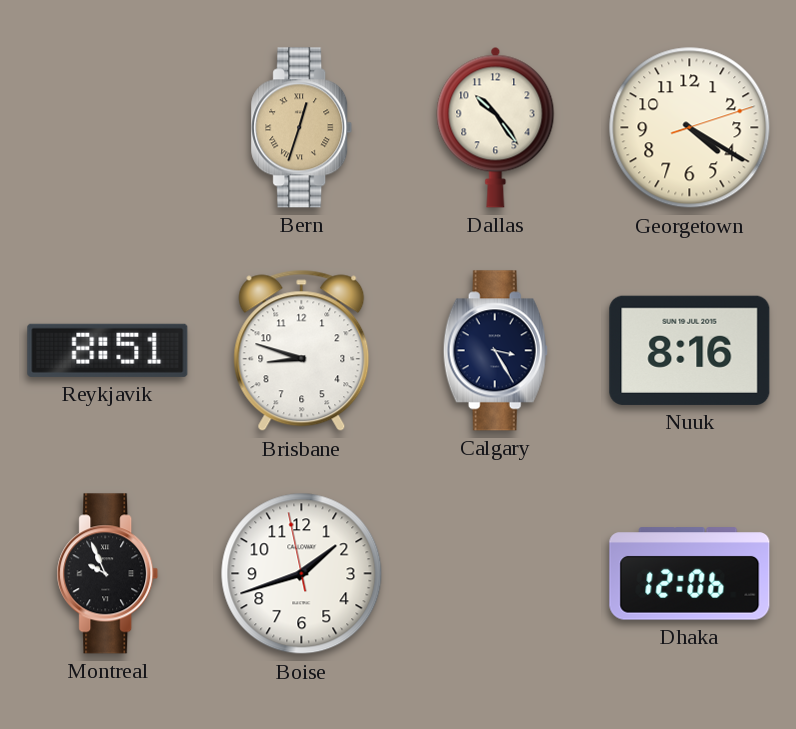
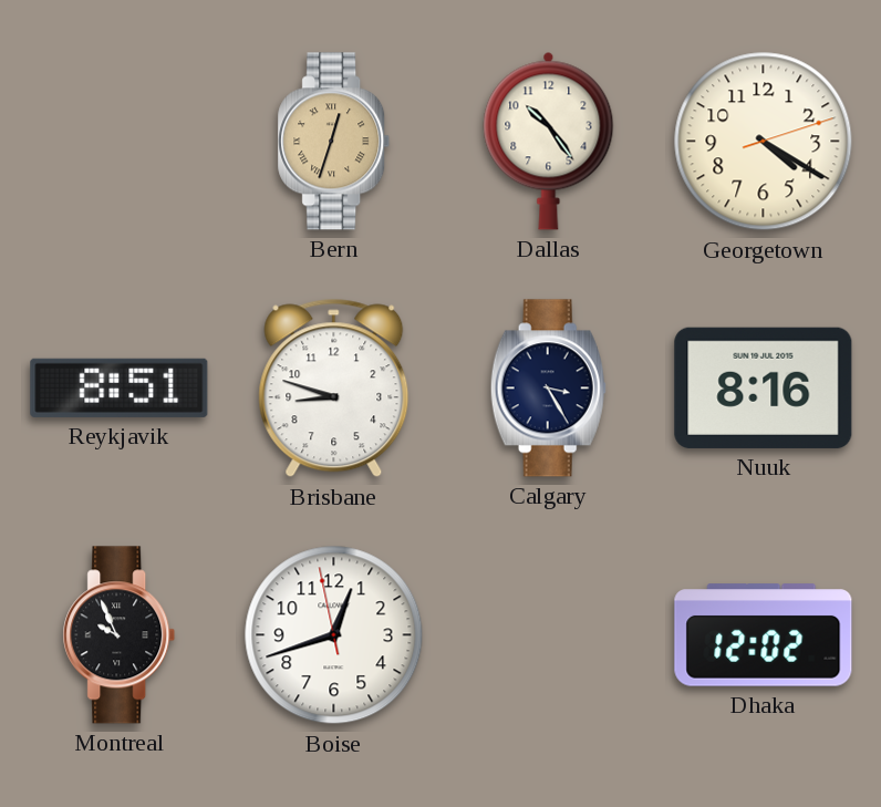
Boise: 1:41 -> 12:41
Dhaka: 12:06 -> 12:02
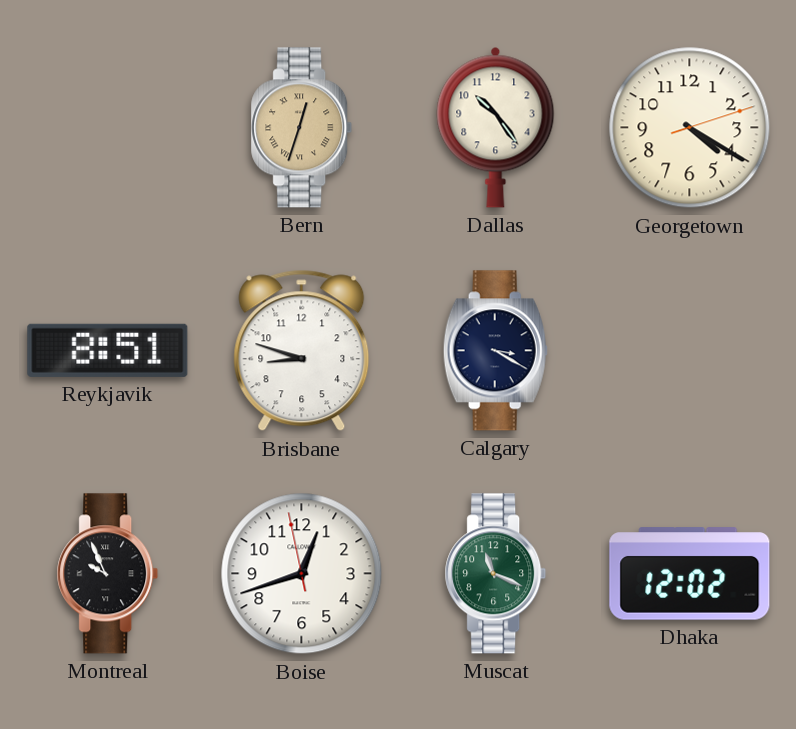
Calgary: 3:25 -> 3:20
Nuuk: 8:16 -> none
Muscat: none -> 11:19
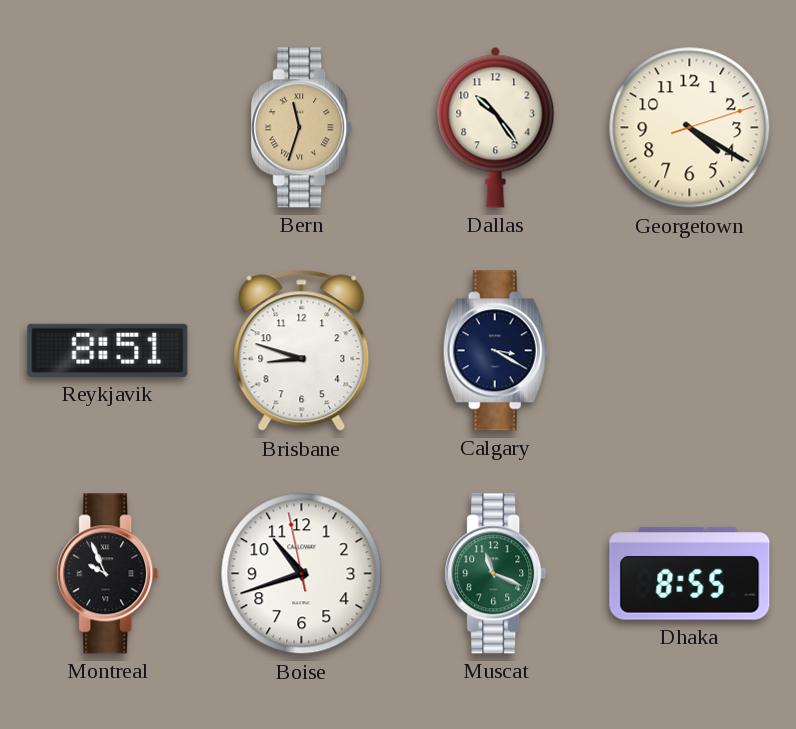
Bern: 12:33 -> 11:33
Boise: 12:41 -> 10:41
Dhaka: 12:02 -> 8:55
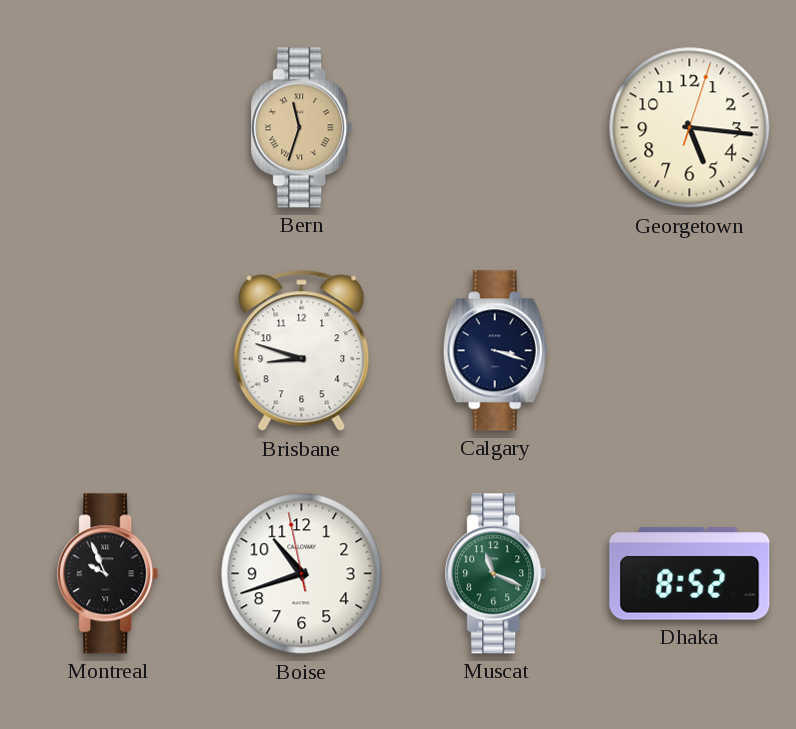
Dallas: 10:24 -> none
Georgetown: 4:20 -> 5:16
Reykjavik: 8:51 -> none
Calgary: 3:20 -> 3:18
Dhaka: 8:55 -> 8:52
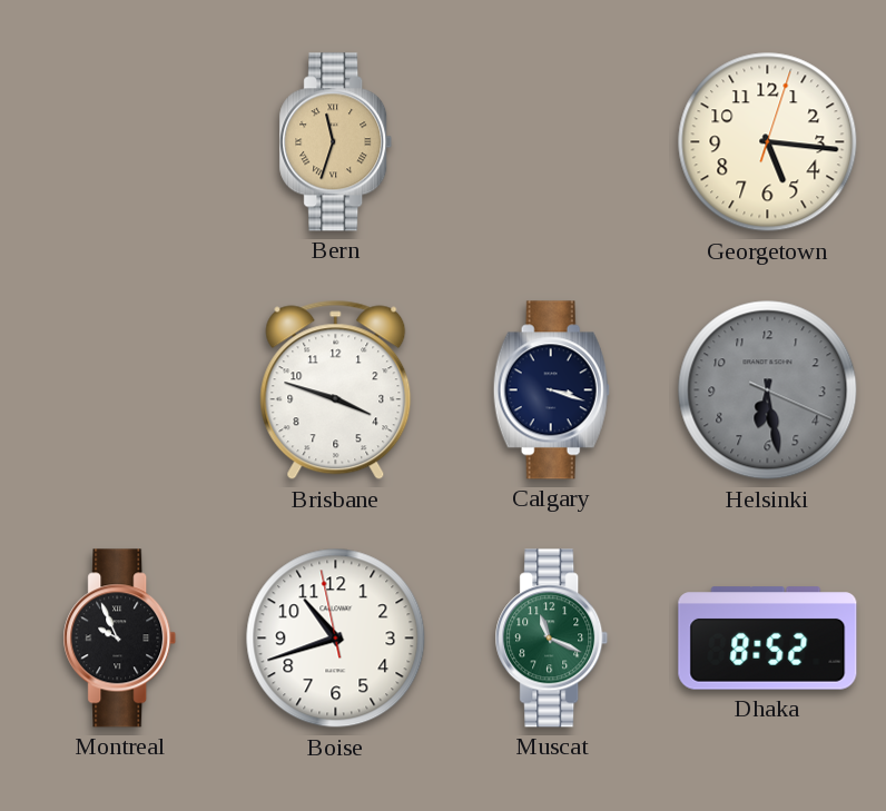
Brisbane: 8:48 -> 3:48
Helsinki: none -> 6:28
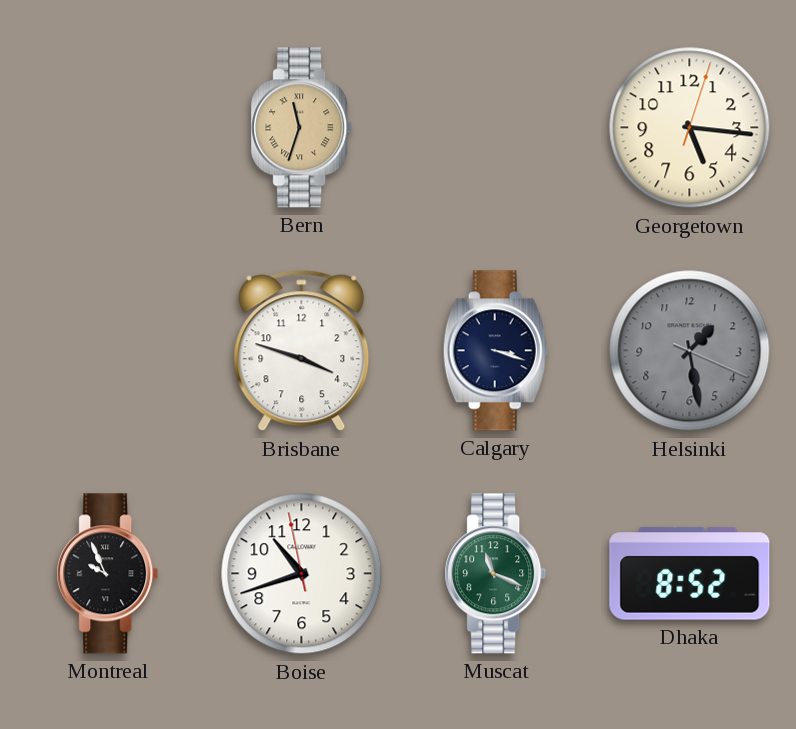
Helsinki: 6:28 -> 1:28
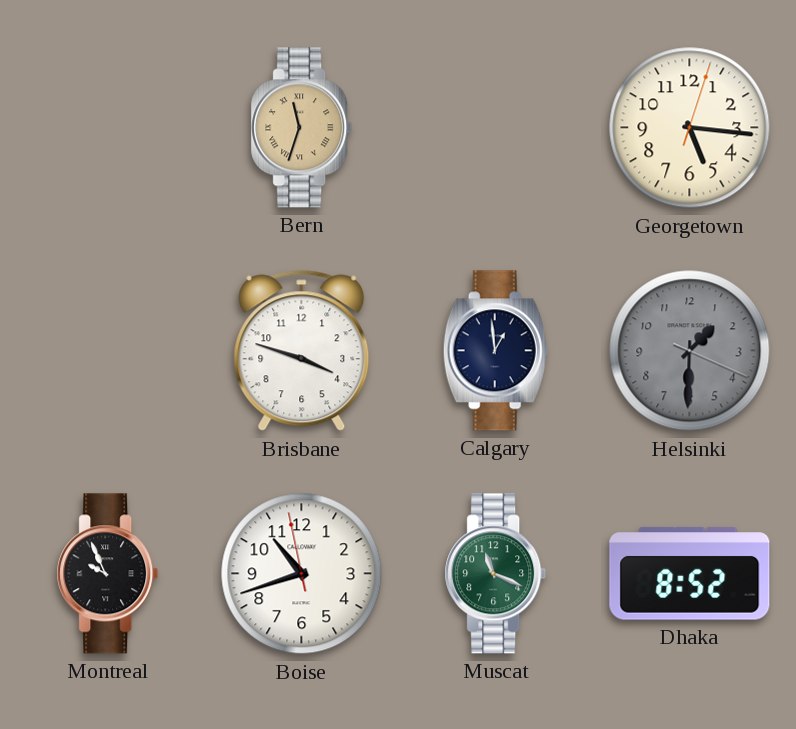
Calgary: 3:18 -> 12:59
Helsinki: 1:28 -> 1:30
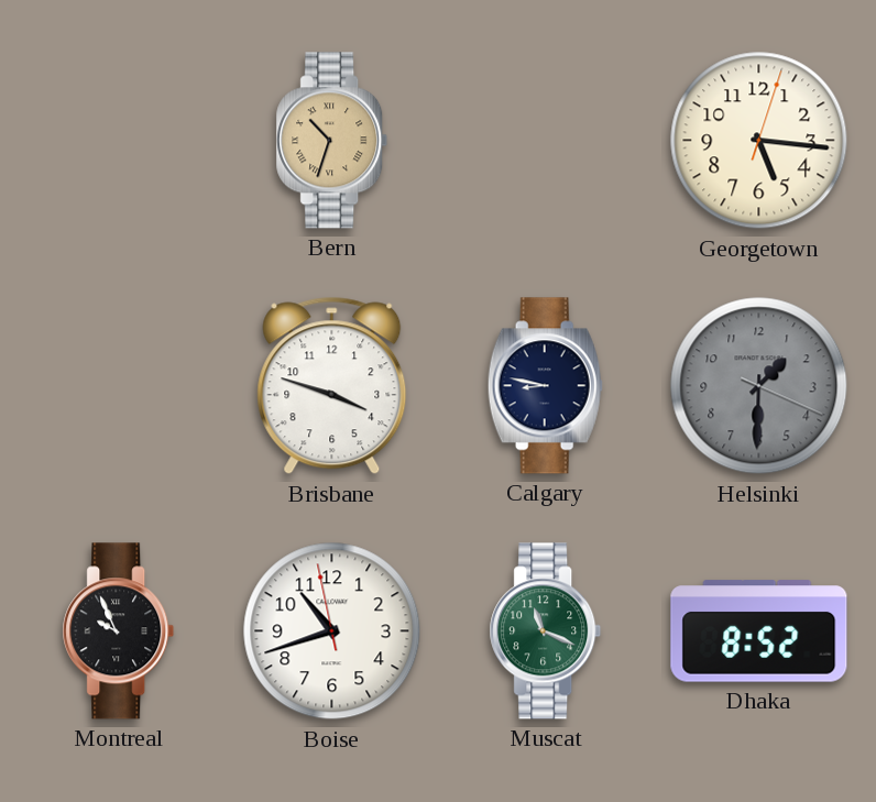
Bern: 11:33 -> 10:33
Calgary: 12:59 -> 8:47
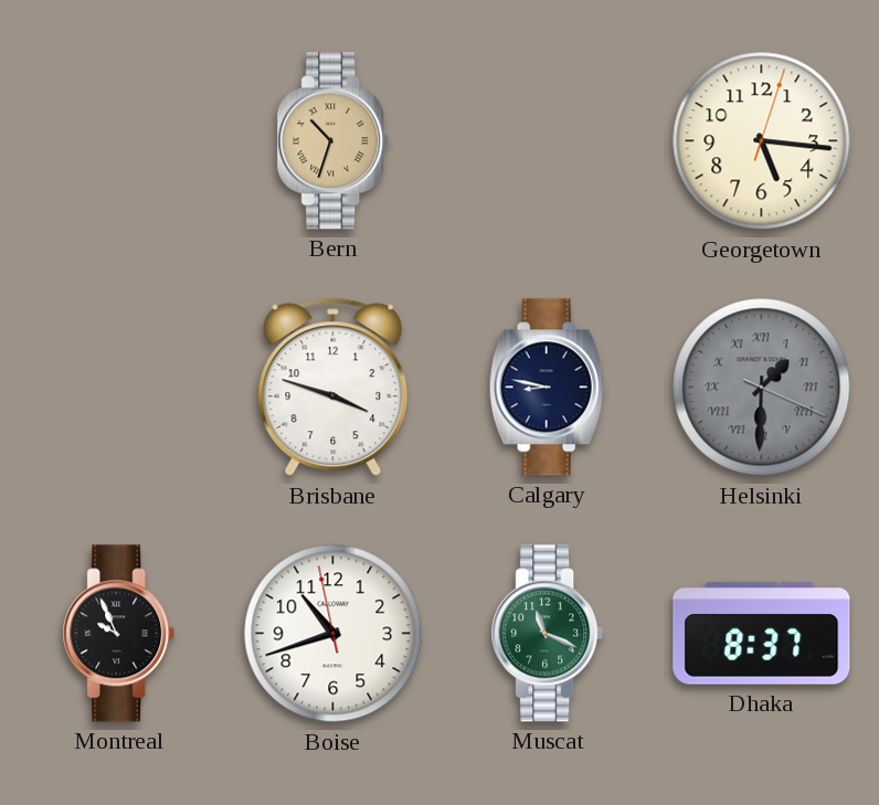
Helsinki numerals: Arabic -> Roman
Dhaka: 8:52 -> 8:37
